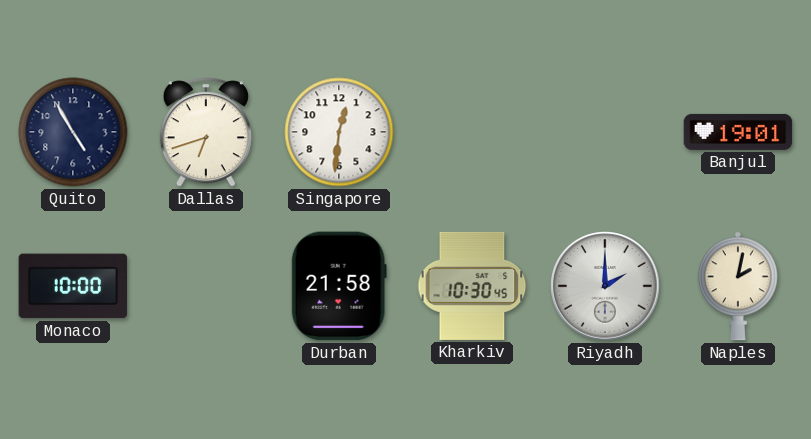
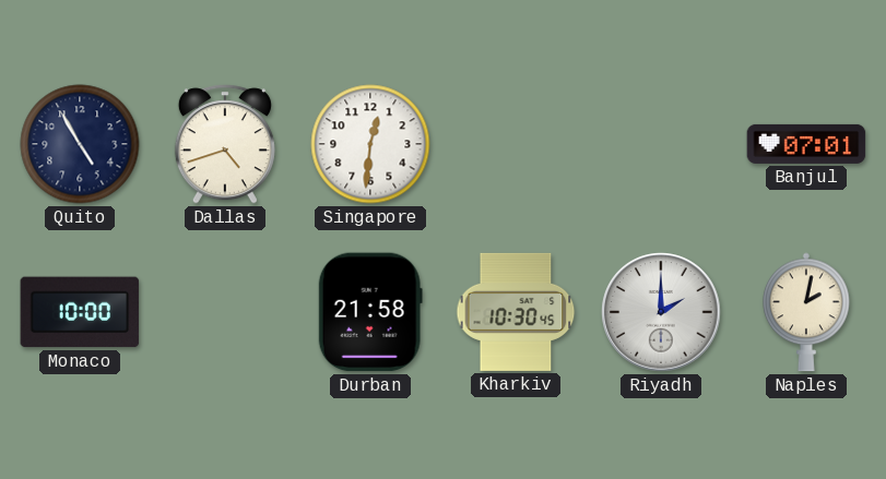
Dallas: 6:42 -> 4:42
Banjul: 19:01 -> 07:01
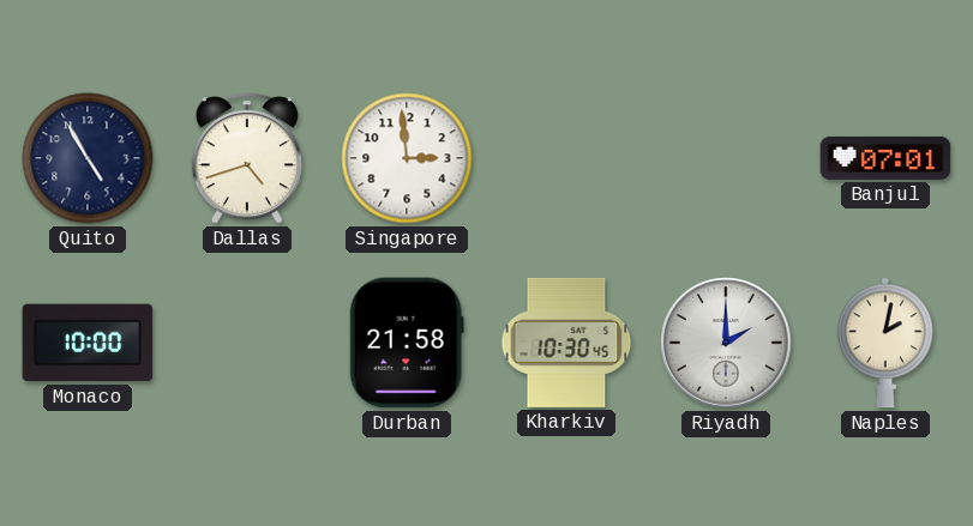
Singapore: 12:31 -> 2:59
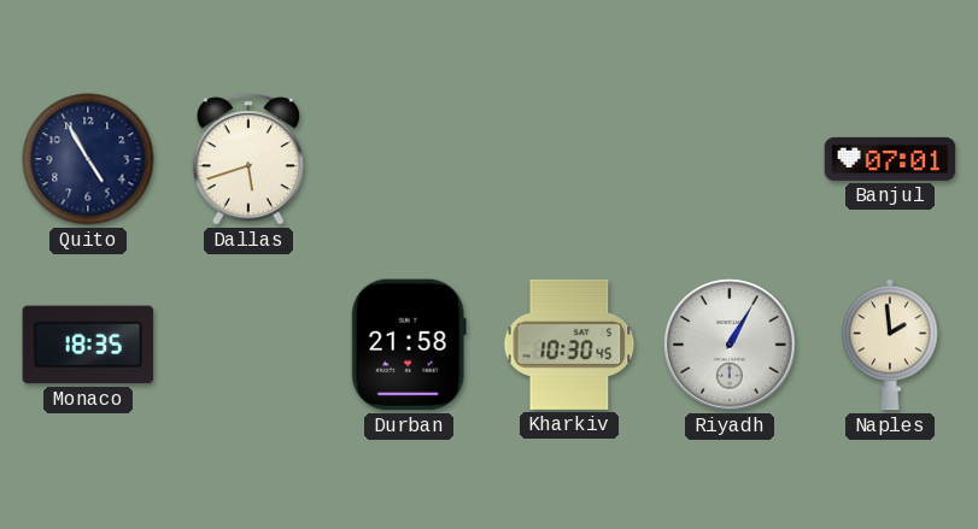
Dallas: 4:42 -> 5:42
Singapore: 2:59 -> none
Monaco: 10:00 -> 18:35
Riyadh: 2:00 -> 1:05
Naples: 2:02 -> 1:59
